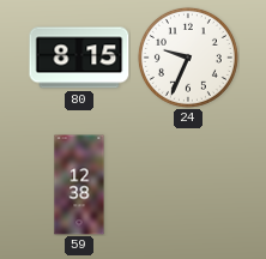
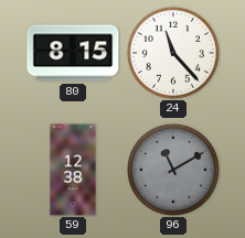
24: 9:34 -> 11:23
96: none -> 11:10
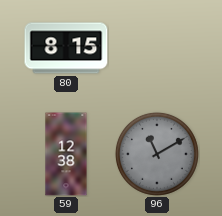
24: 11:23 -> none
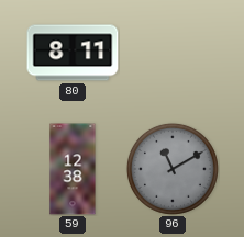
80: 8:15 -> 8:11
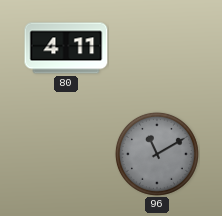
80: 8:11 -> 4:11
59: 12:38 -> none
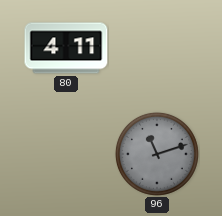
96: 11:10 -> 11:12
